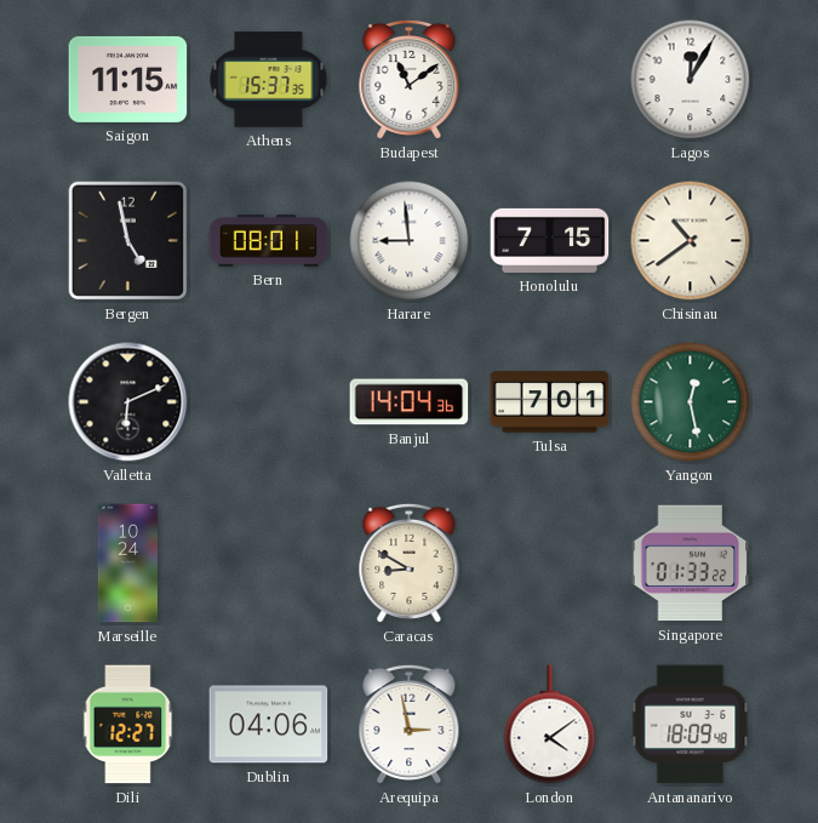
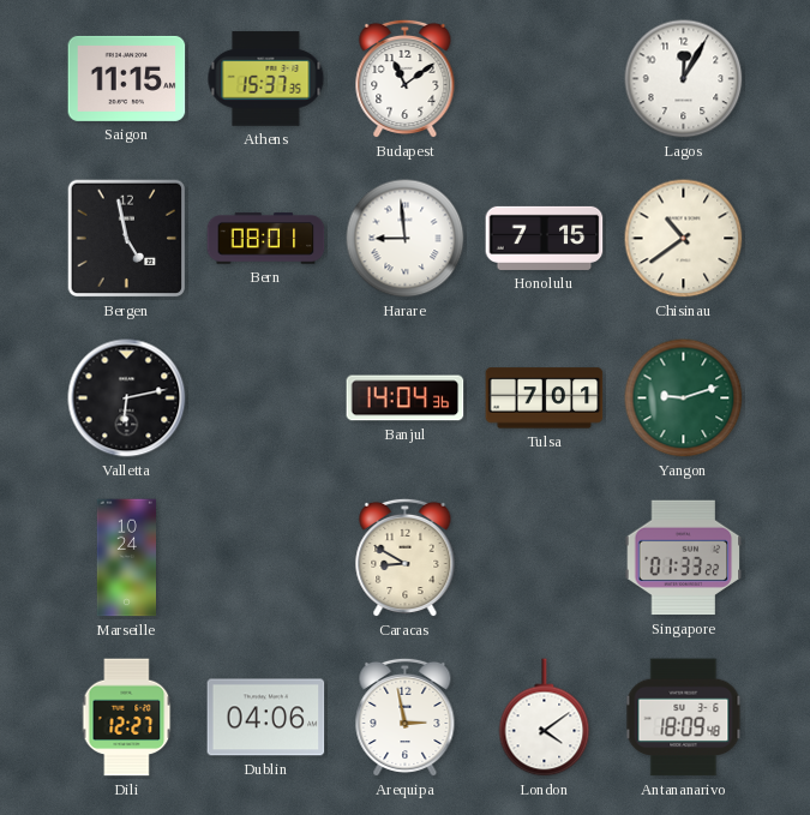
Valletta: 6:11 -> 6:13
Yangon: 12:28 -> 9:12
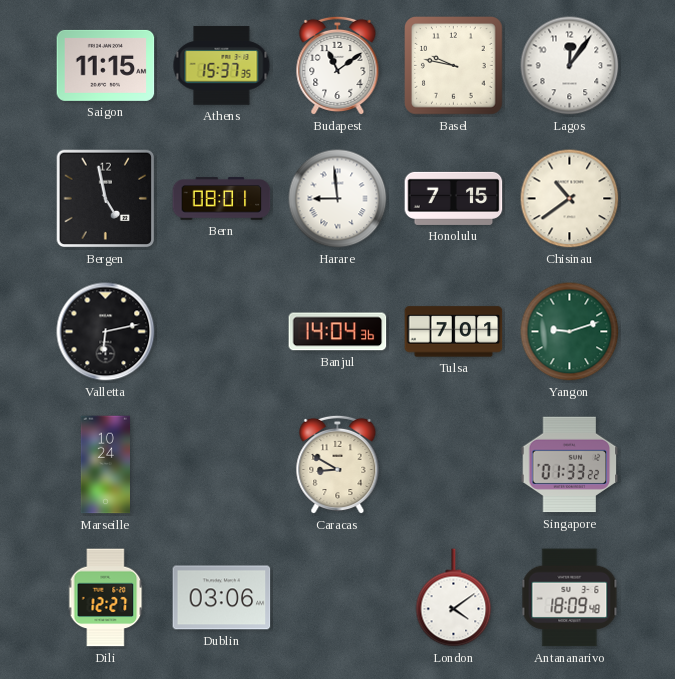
Basel: none -> 9:47
Lagos: 12:05 -> 12:06
Dublin: 04:06 -> 03:06
Arequipa: 2:58 -> none
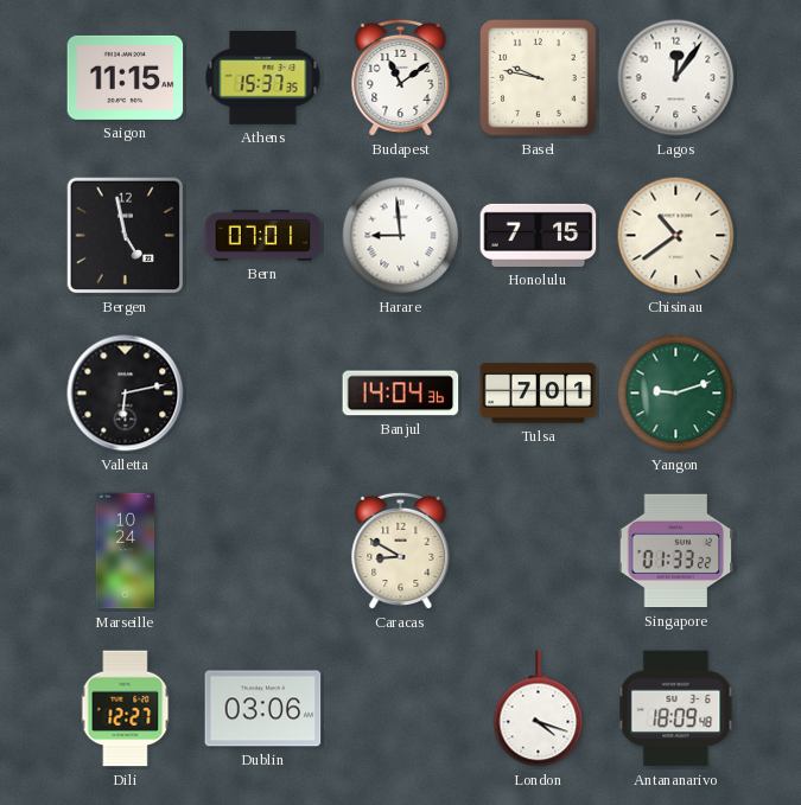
Bern: 08:01 -> 07:01
London: 4:09 -> 4:18
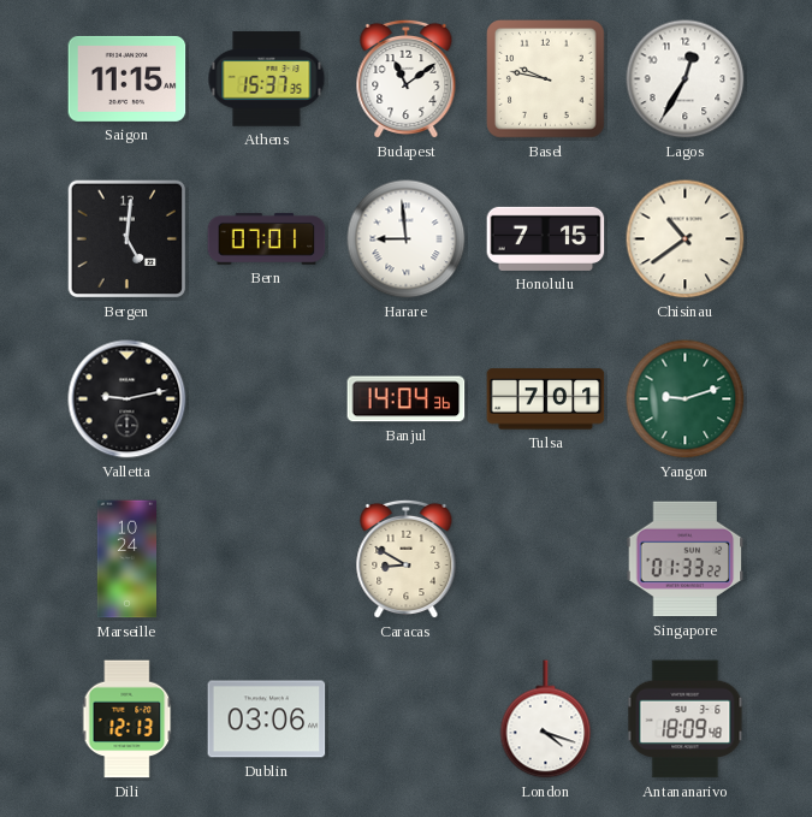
Lagos: 12:06 -> 12:35
Bergen: 4:58 -> 5:01
Valletta: 6:13 -> 9:13
Dili: 12:27 -> 12:13
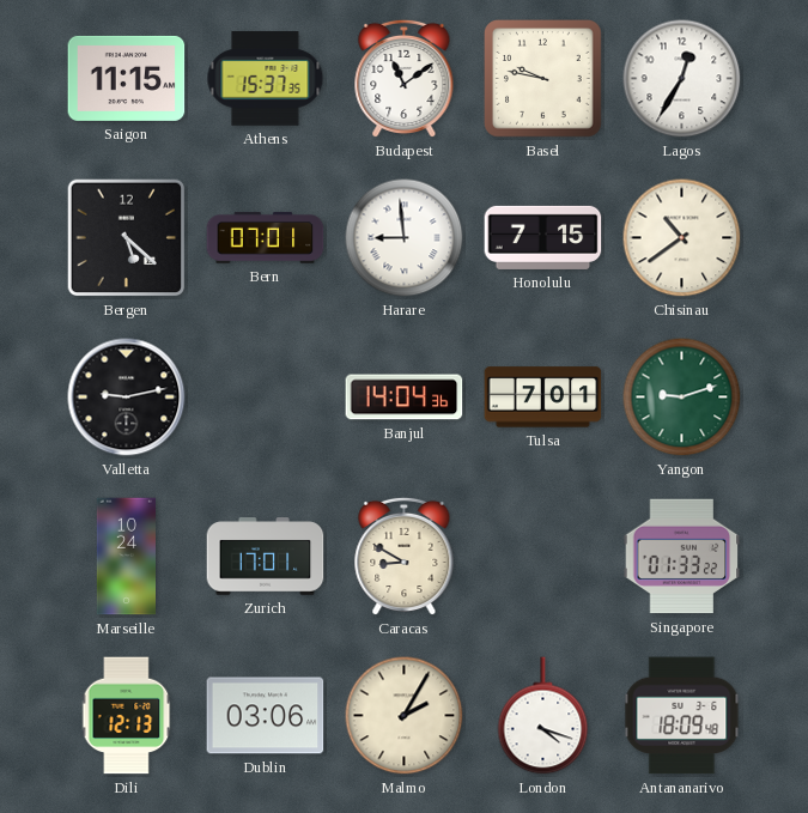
Bergen: 5:01 -> 5:22
Zurich: none -> 17:01
Malmo: none -> 2:05
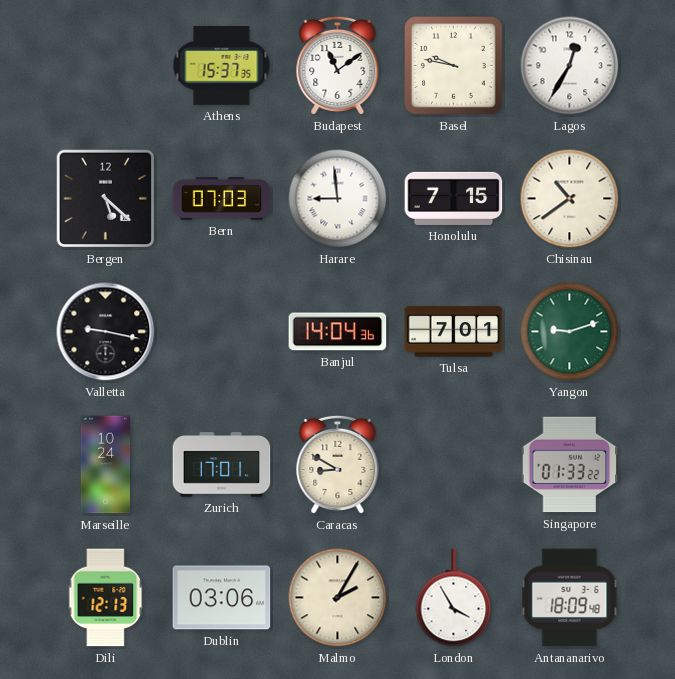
Saigon: 11:15 -> none
Bern: 07:01 -> 07:03
Valletta: 9:13 -> 9:17
London: 4:18 -> 3:55
